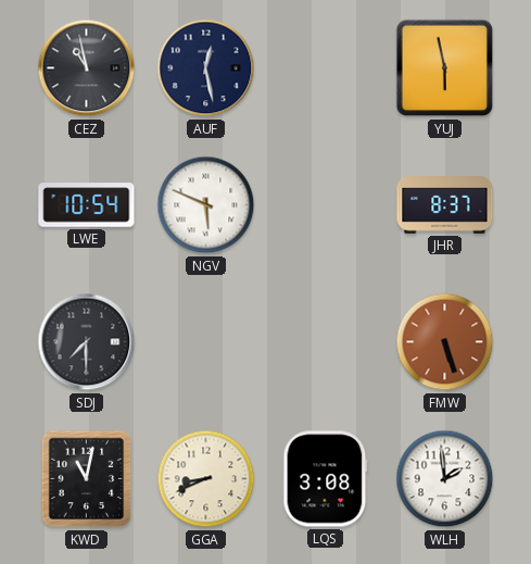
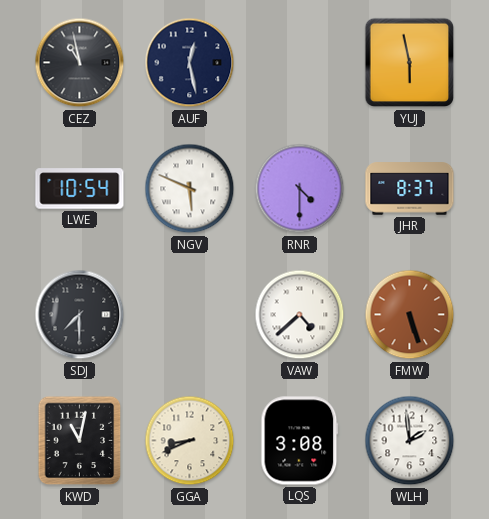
RNR: none -> 4:30
VAW: none -> 4:38
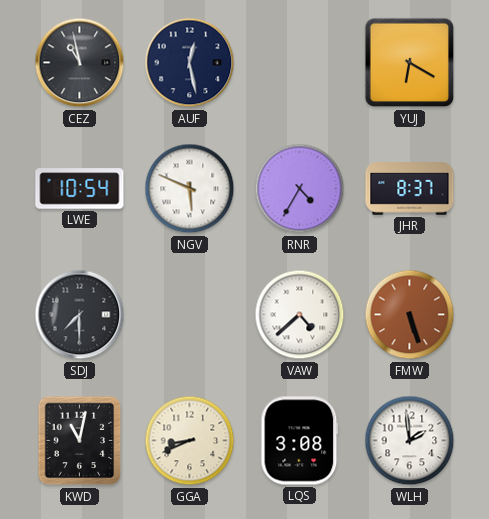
YUJ: 5:58 -> 6:20
RNR: 4:30 -> 4:35
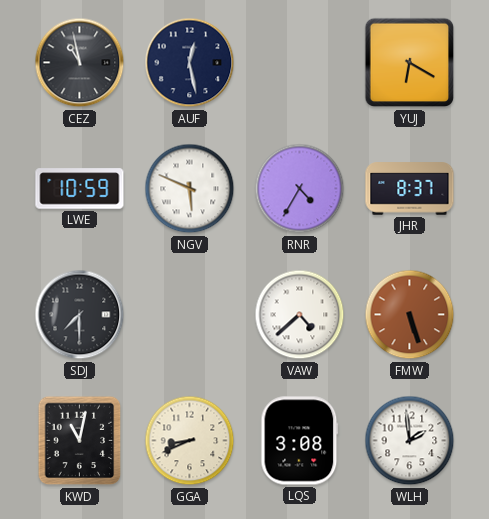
LWE: 10:54 -> 10:59
